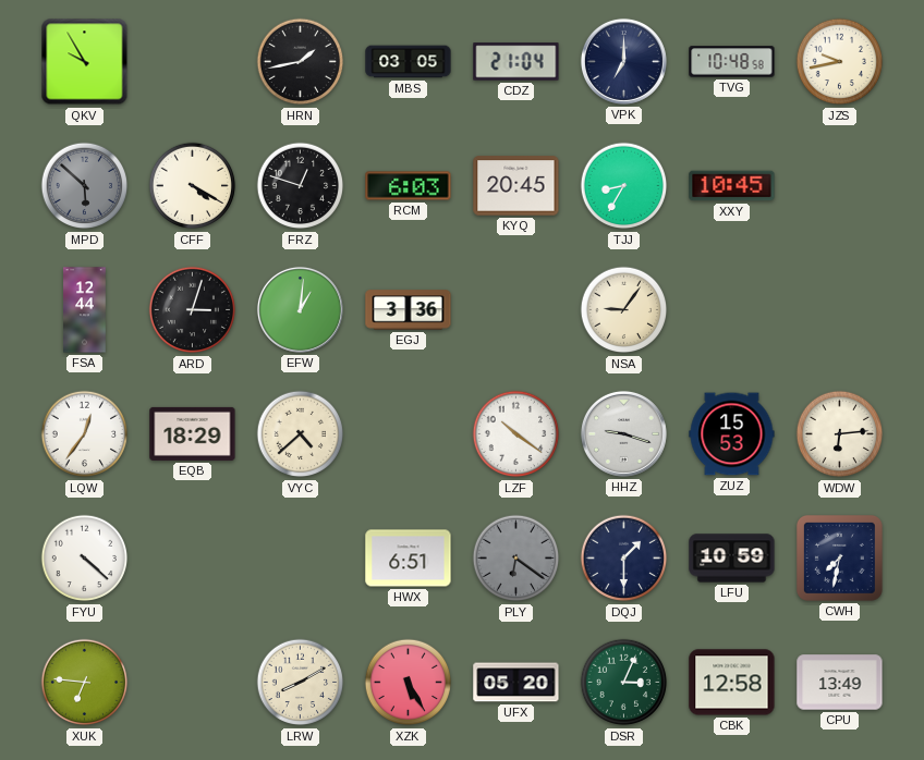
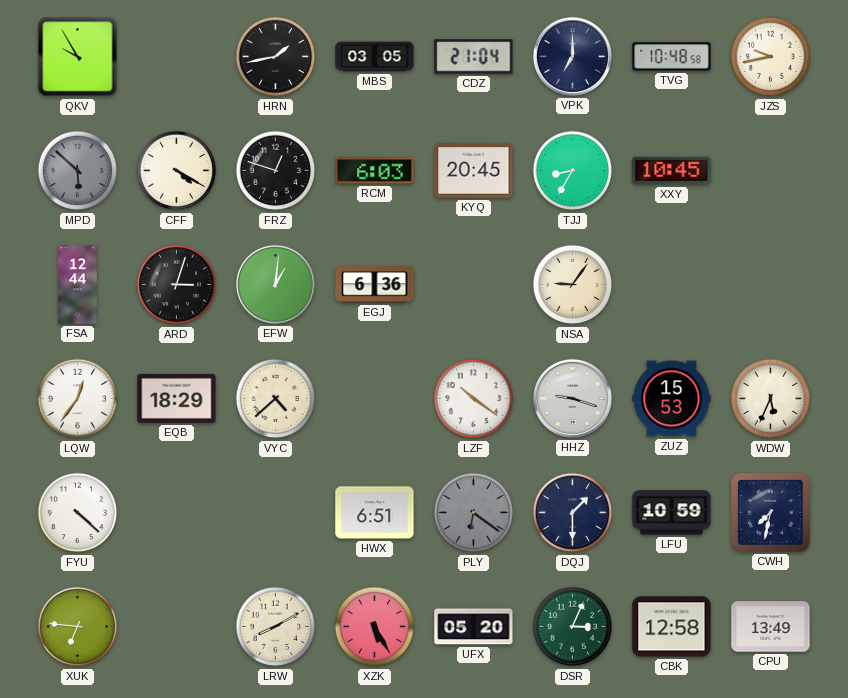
EGJ: 3:36 -> 6:36
WDW: 6:14 -> 5:34
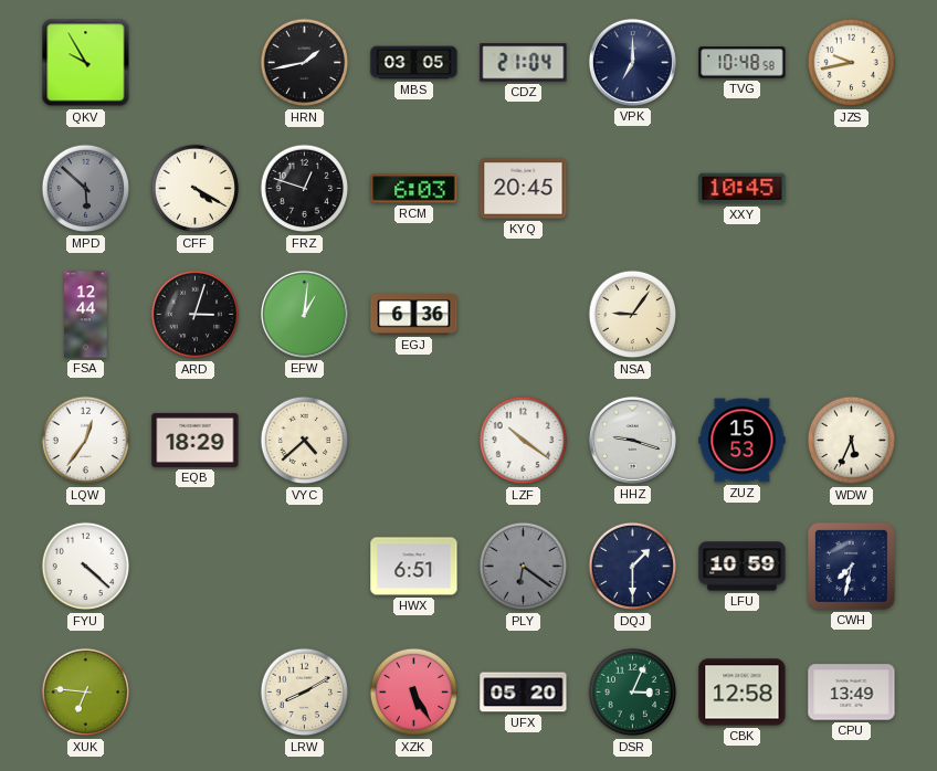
TJJ: 8:35 -> none
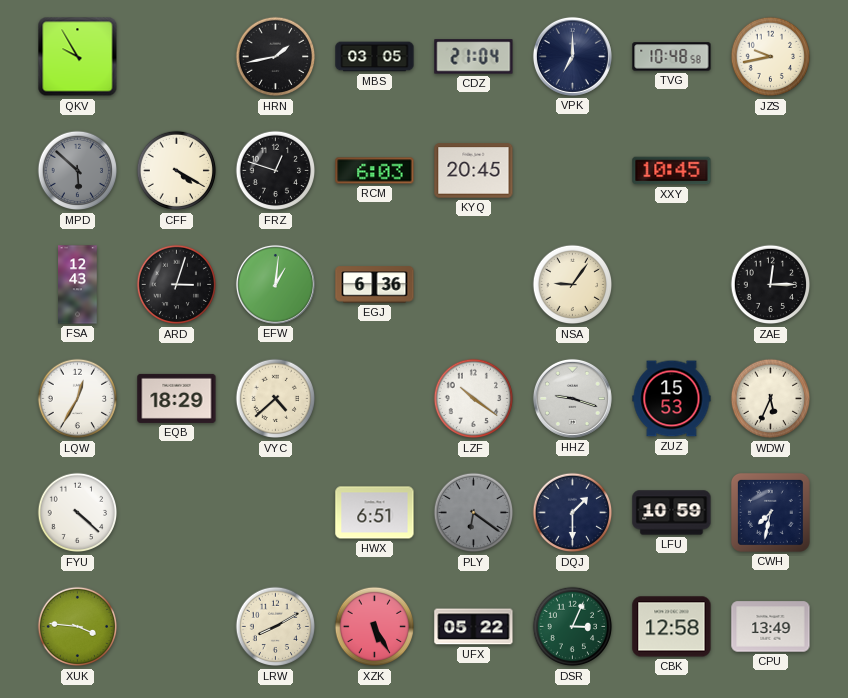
FSA: 12:44 -> 12:43
ZAE: none -> 12:15
LQW: 12:36 -> 12:35
XUK: 6:46 -> 3:46
UFX: 05:20 -> 05:22
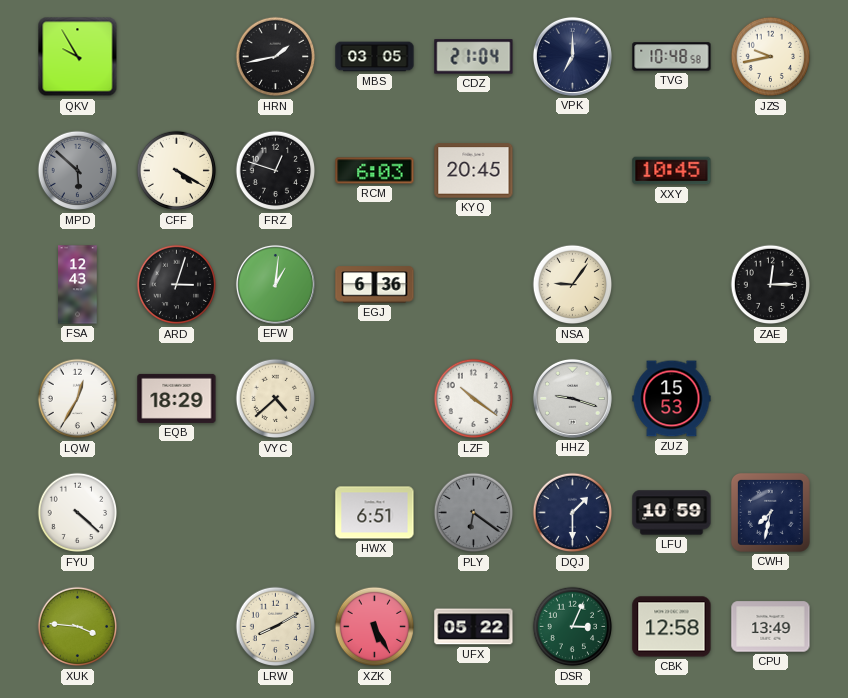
WDW: 5:34 -> none
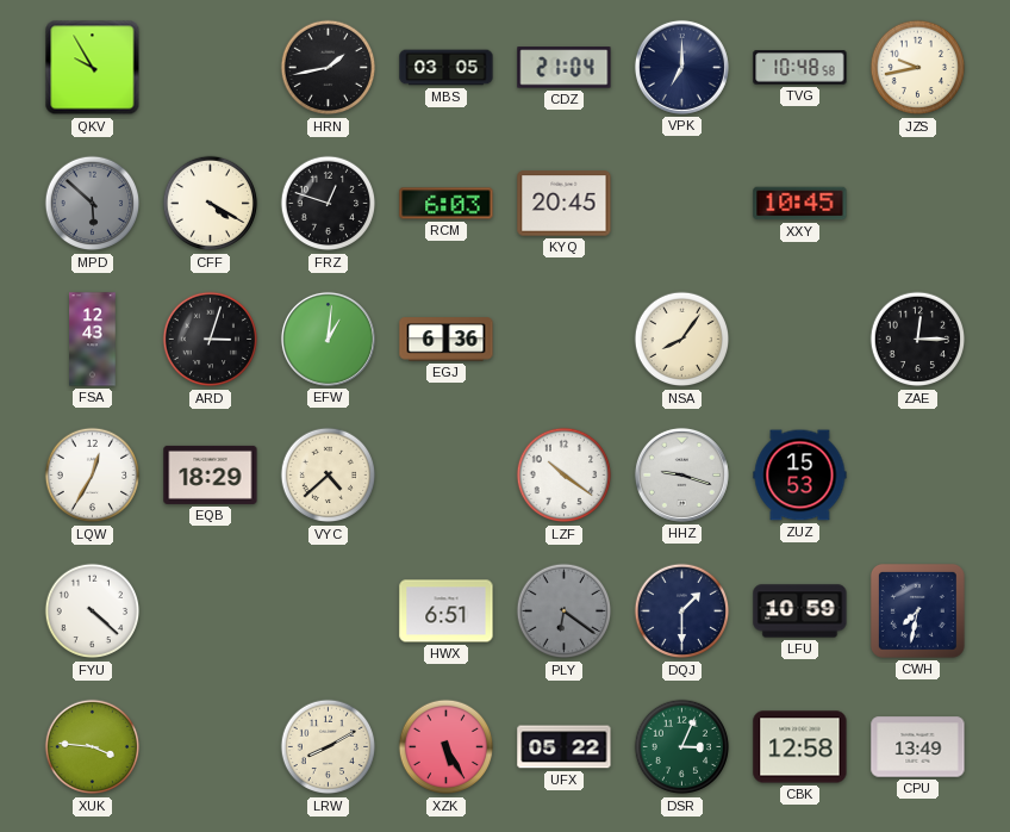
NSA: 9:06 -> 8:06
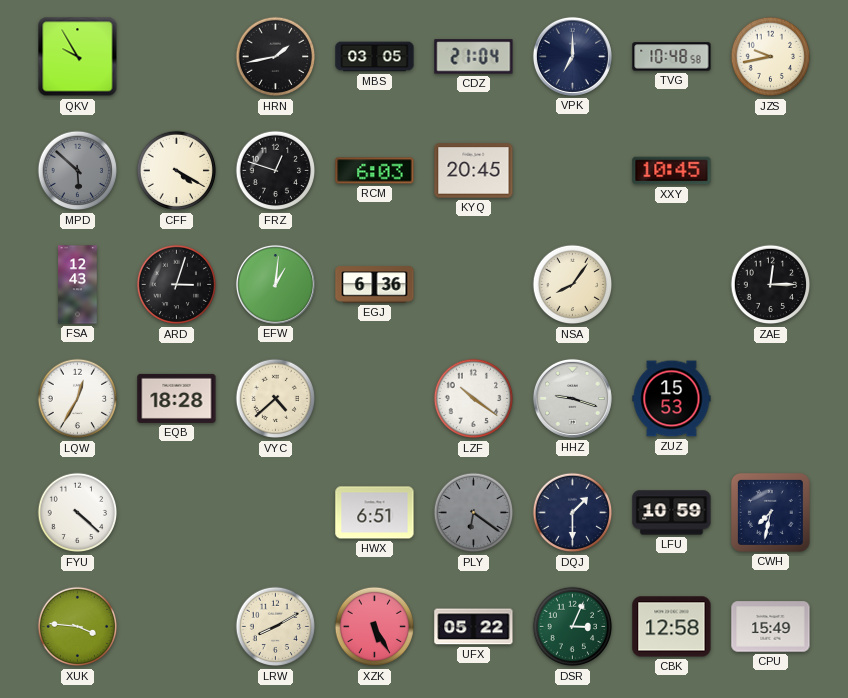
EQB: 18:29 -> 18:28
CPU: 13:49 -> 15:49
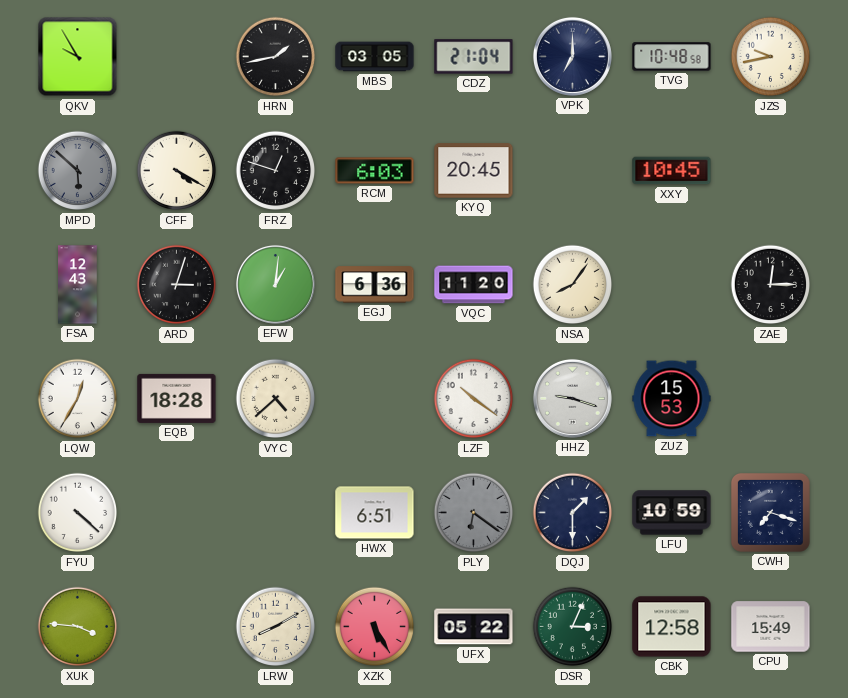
VQC: none -> 11:20
CWH: 7:32 -> 7:18
